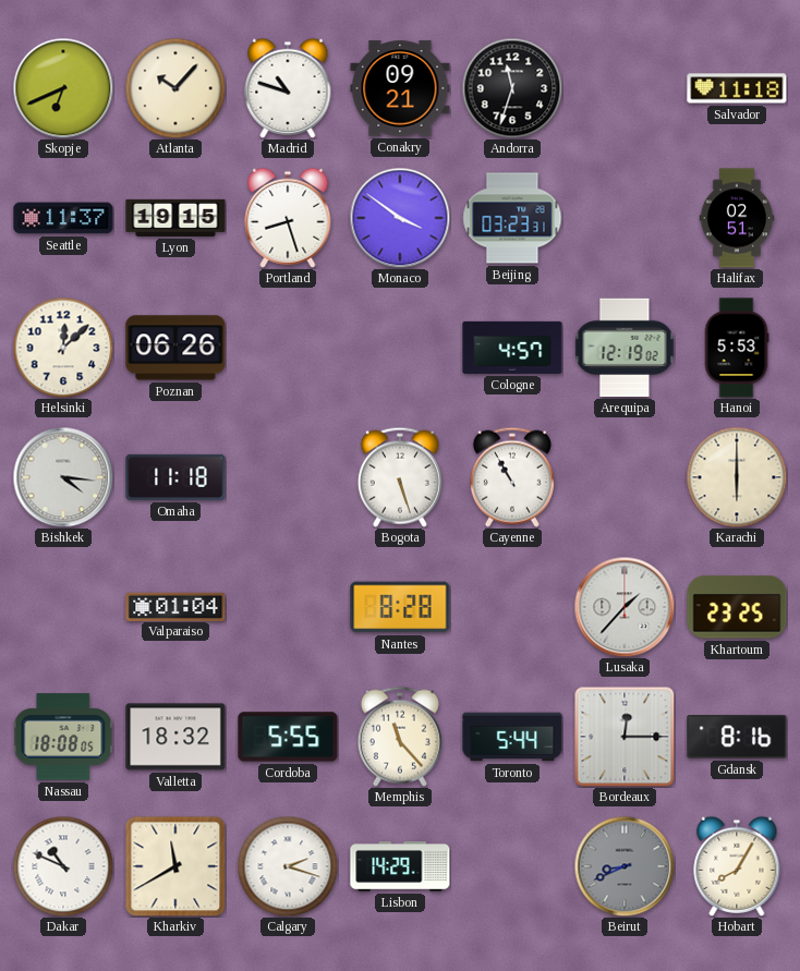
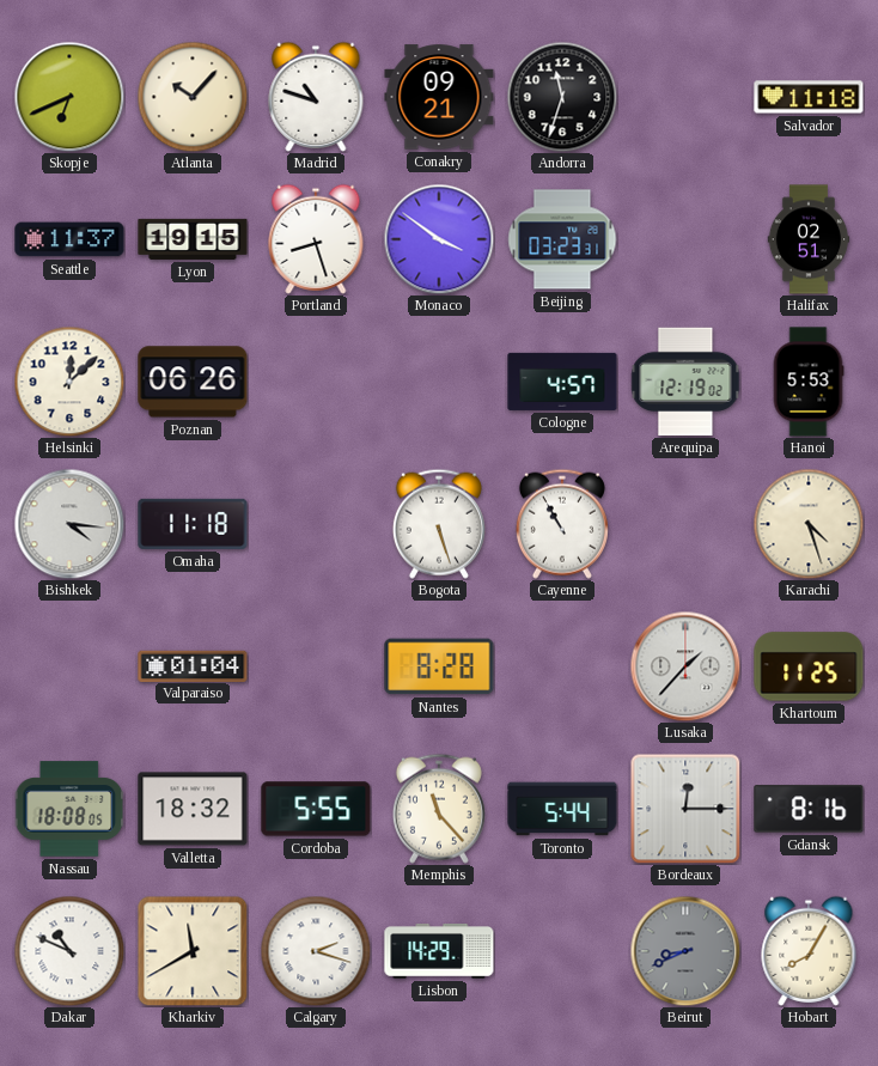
Karachi: 6:00 -> 4:27
Khartoum: 23:25 -> 11:25
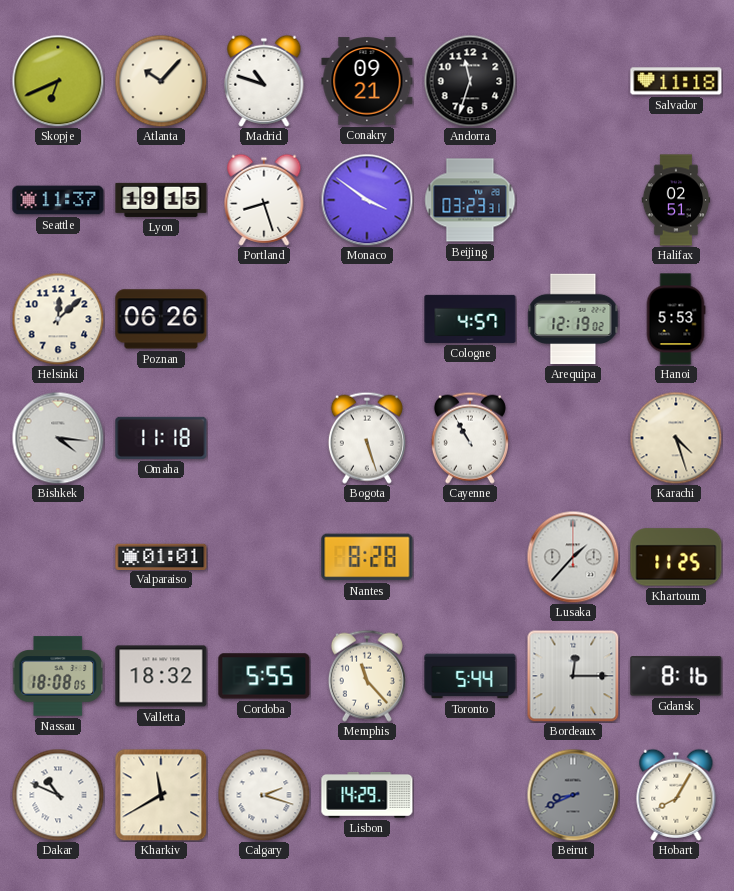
Valparaiso: 01:04 -> 01:01
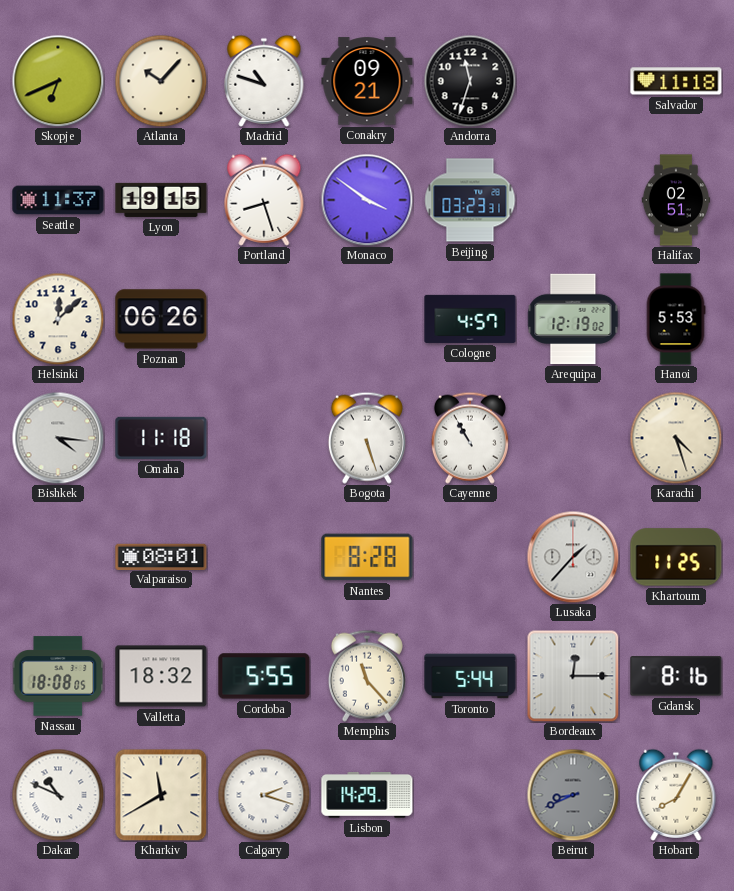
Valparaiso: 01:01 -> 08:01
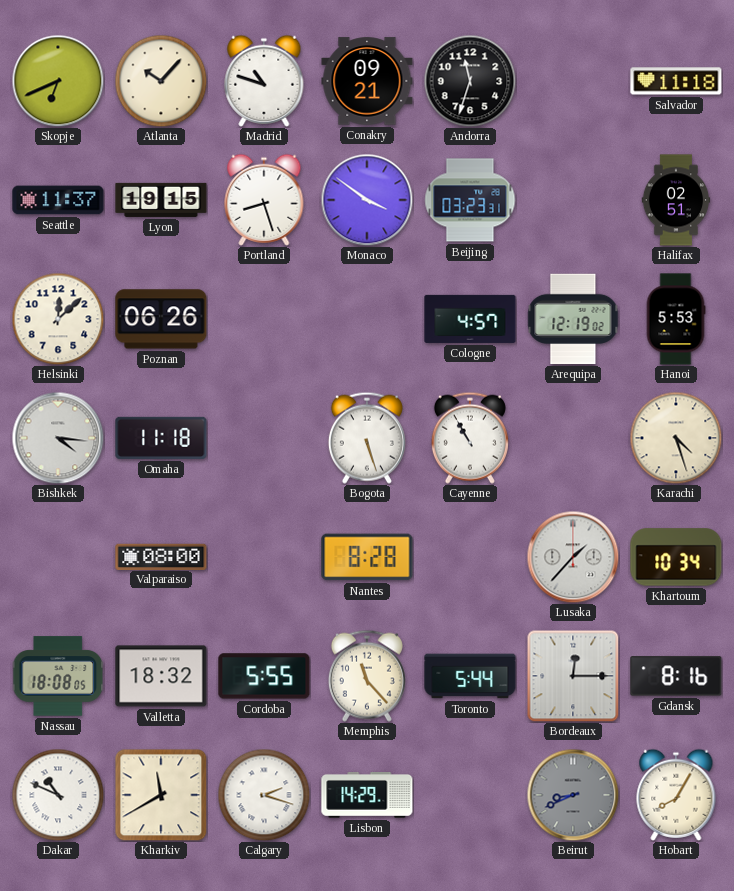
Valparaiso: 08:01 -> 08:00
Khartoum: 11:25 -> 10:34
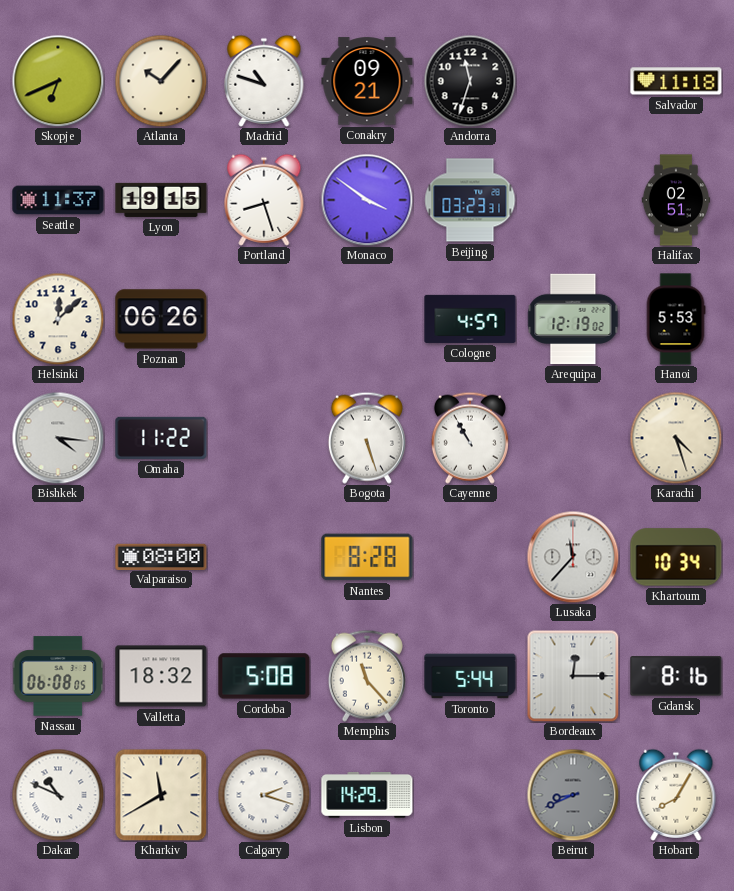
Omaha: 11:18 -> 11:22
Lusaka: 1:37 -> 11:37
Nassau: 18:08 -> 06:08
Cordoba: 5:55 -> 5:08
